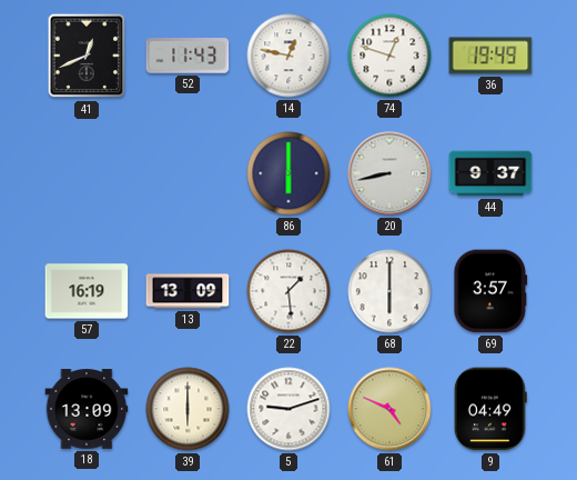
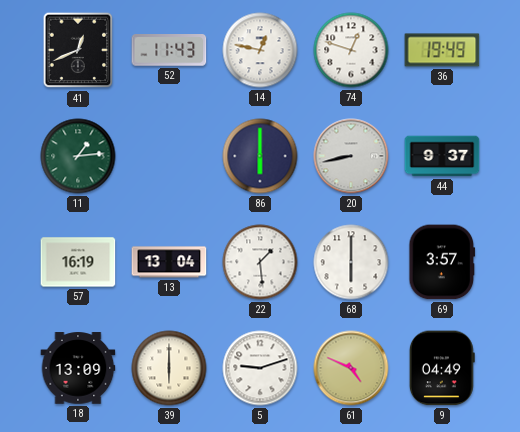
11: none -> 1:14
13: 13:09 -> 13:04
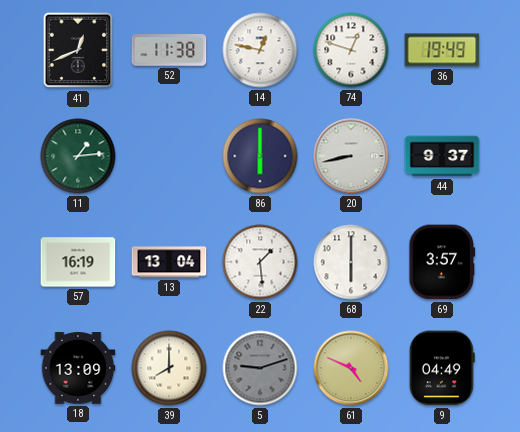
52: 11:43 -> 11:38
39: 6:00 -> 8:00
5 dial: white -> grey
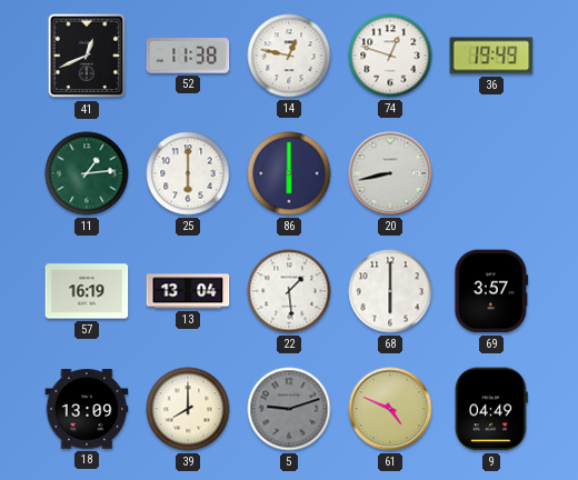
25: none -> 6:00
44: 9:37 -> none
